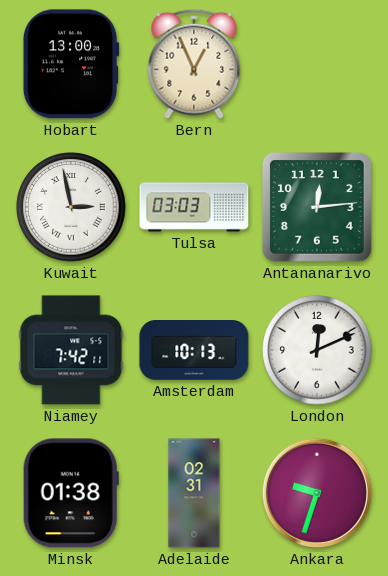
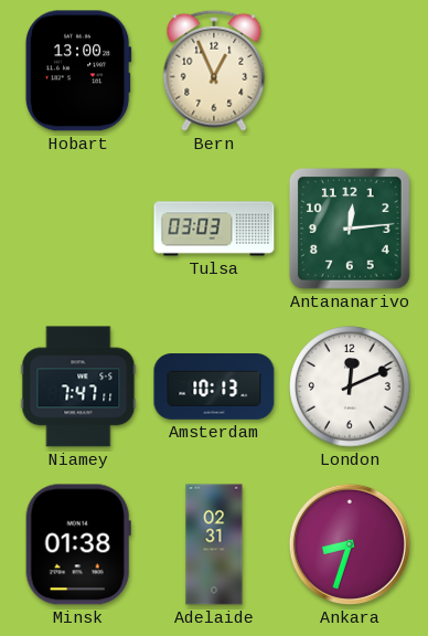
Kuwait: 2:58 -> none
Niamey: 7:42 -> 7:47
Ankara: 9:33 -> 8:33
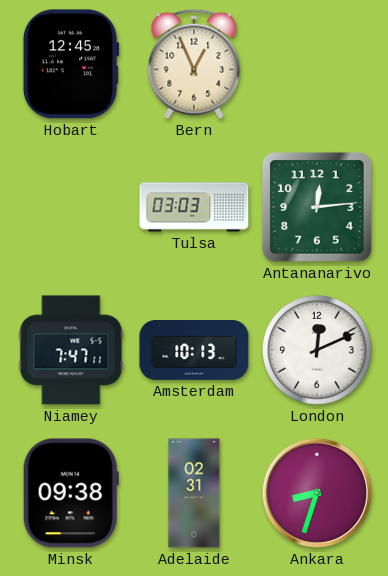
Hobart: 13:00 -> 12:45
Minsk: 01:38 -> 09:38
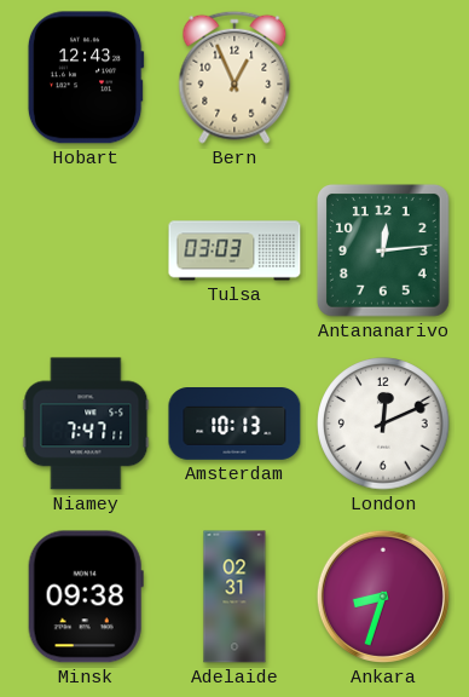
Hobart: 12:45 -> 12:43
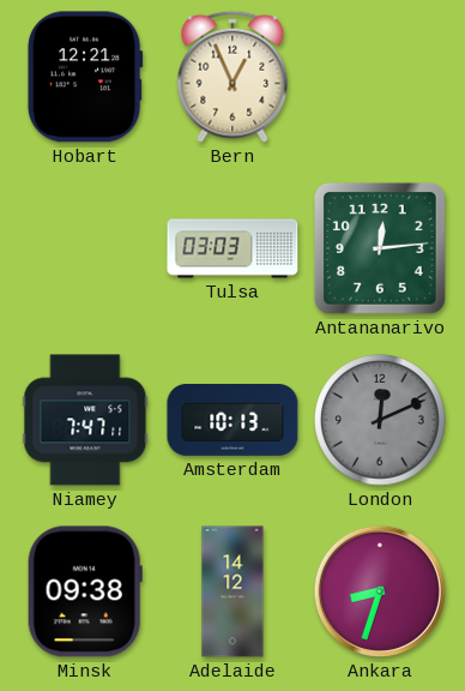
Hobart: 12:43 -> 12:21
London dial: white -> grey
Adelaide: 02:31 -> 14:12
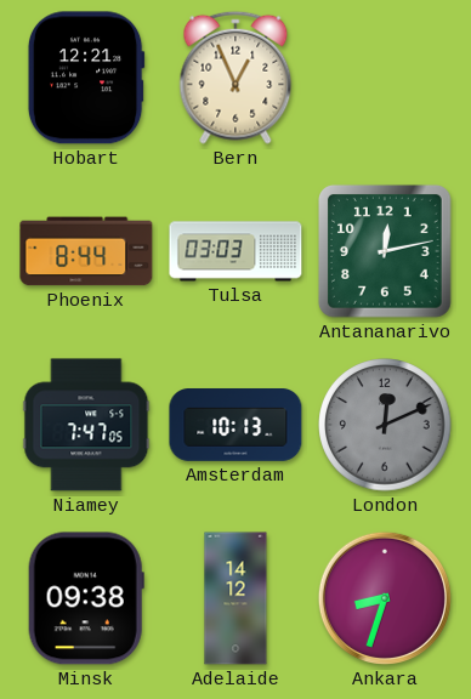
Phoenix: none -> 8:44
Antananarivo: 12:14 -> 12:13
Niamey: 7:47:11 -> 7:47:05
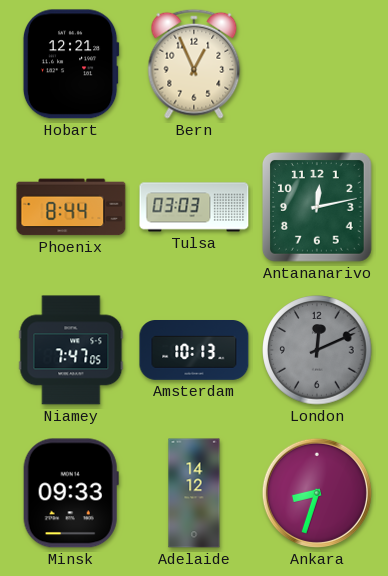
Minsk: 09:38 -> 09:33
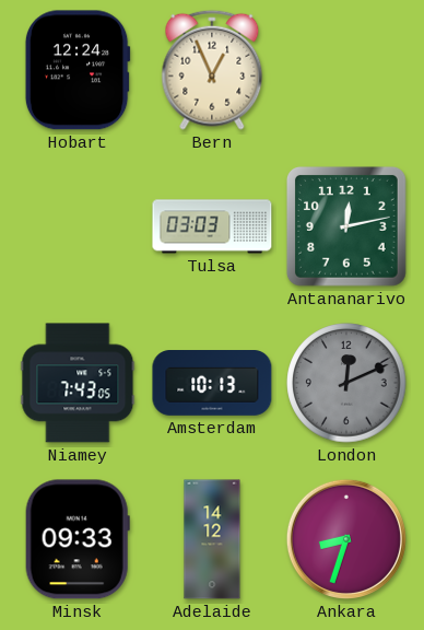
Hobart: 12:21 -> 12:24
Phoenix: 8:44 -> none
Niamey: 7:47 -> 7:43
